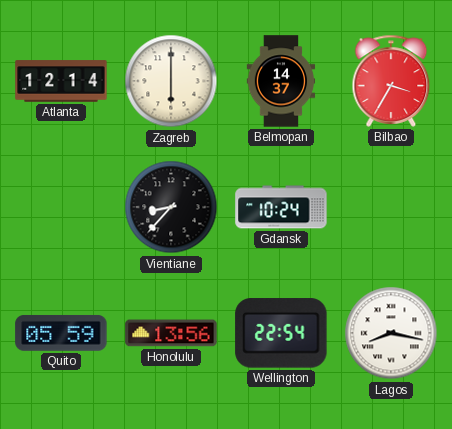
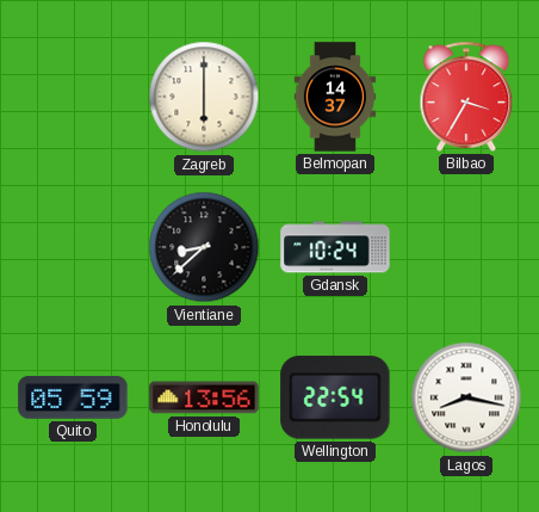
Atlanta: 12:14 -> none
Vientiane: 8:37 -> 8:38
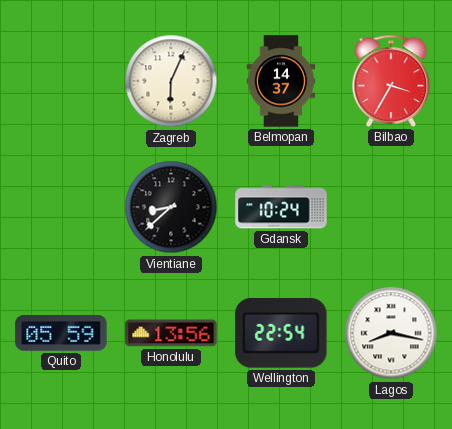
Zagreb: 6:00 -> 6:04
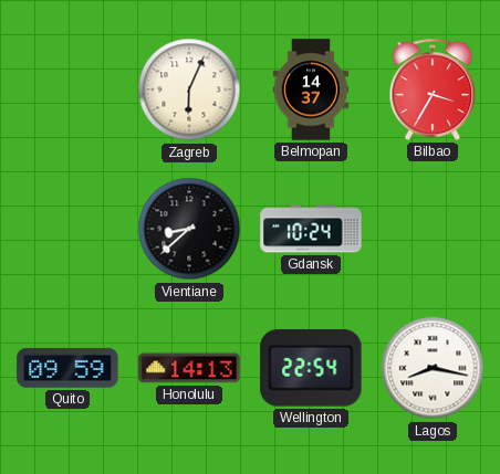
Quito: 05:59 -> 09:59
Honolulu: 13:56 -> 14:13
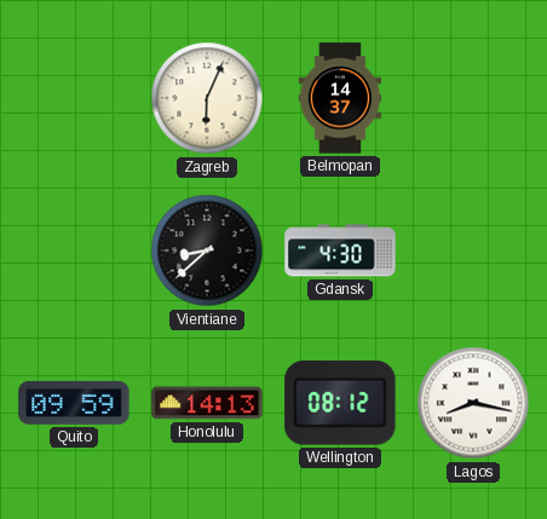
Bilbao: 3:35 -> none
Gdansk: 10:24 -> 4:30
Wellington: 22:54 -> 08:12
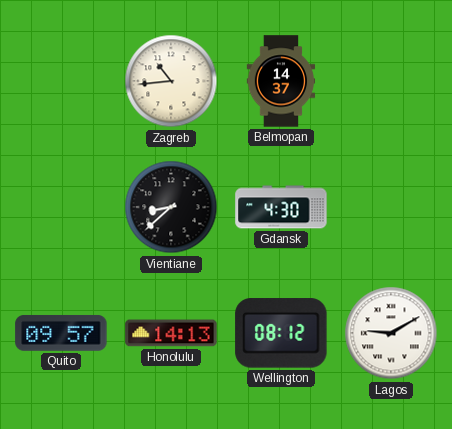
Zagreb: 6:04 -> 10:44
Quito: 09:59 -> 09:57
Lagos: 8:17 -> 9:10
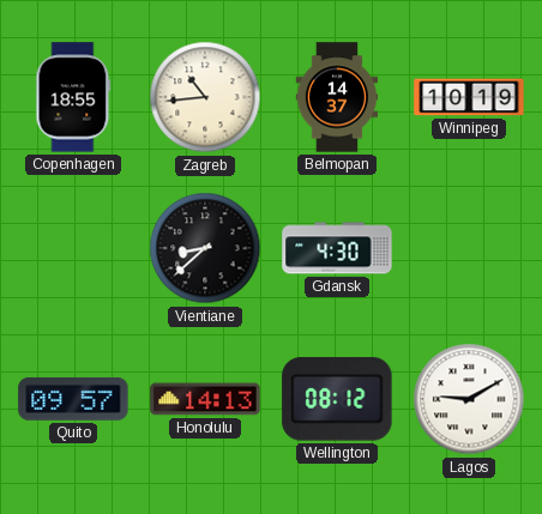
Copenhagen: none -> 18:55
Winnipeg: none -> 10:19
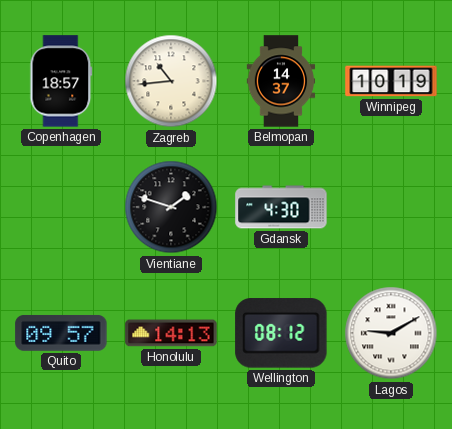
Copenhagen: 18:55 -> 18:57
Vientiane: 8:38 -> 1:48
